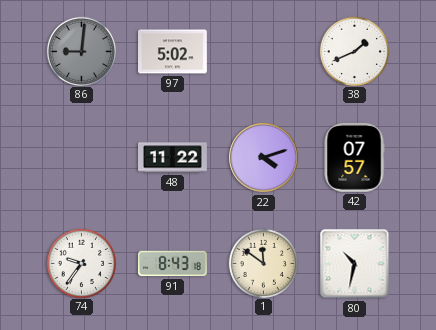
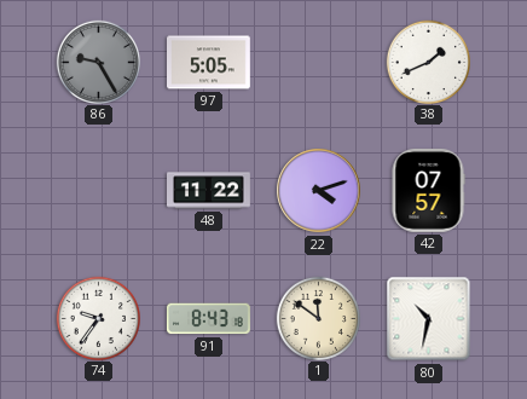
86: 9:01 -> 9:25
97: 5:02 -> 5:05
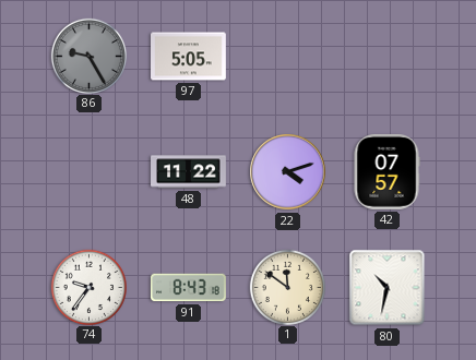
38: 1:41 -> none
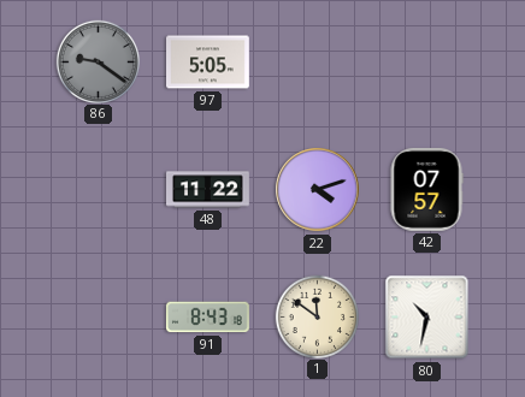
86: 9:25 -> 9:21
74: 9:36 -> none
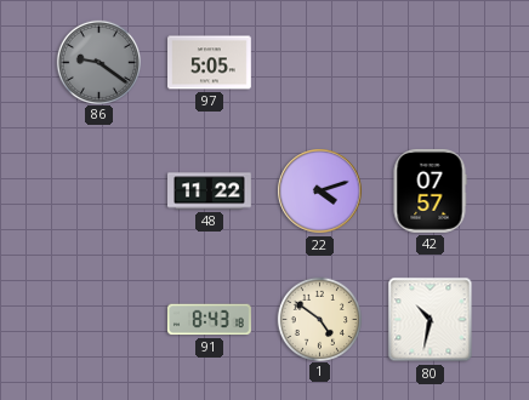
1: 11:51 -> 4:51
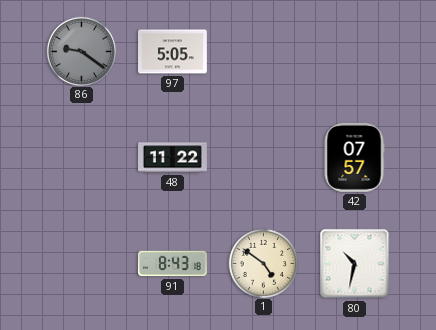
22: 4:12 -> none
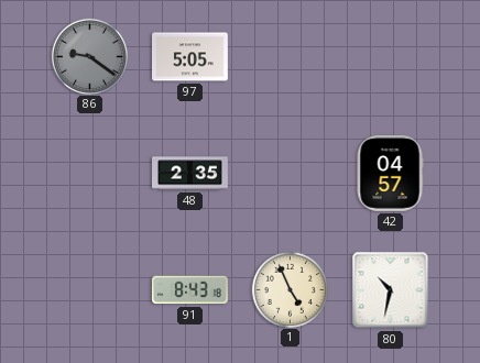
48: 11:22 -> 2:35
42: 07:57 -> 04:57
1: 4:51 -> 4:56
